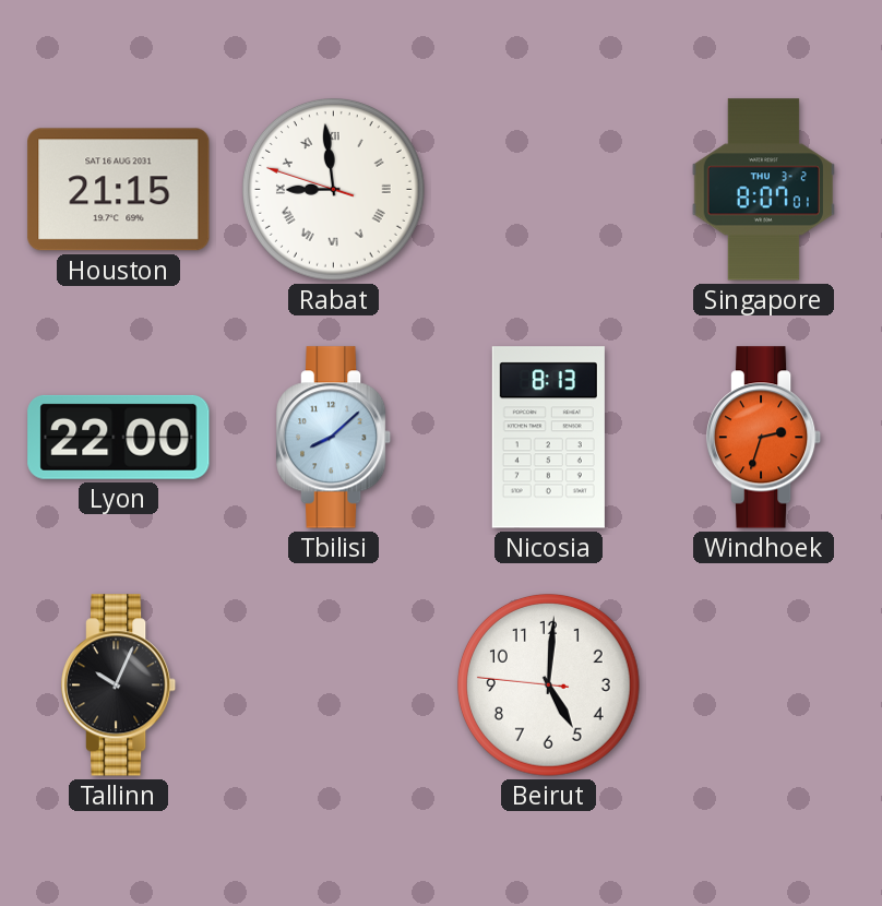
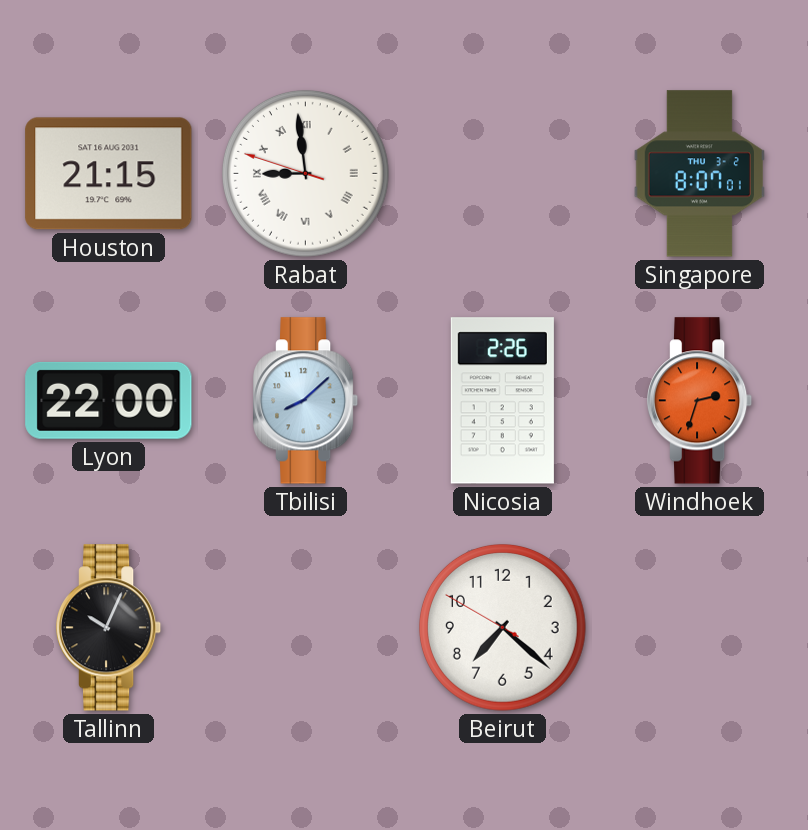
Nicosia: 8:13 -> 2:26
Beirut: 5:00 -> 7:21
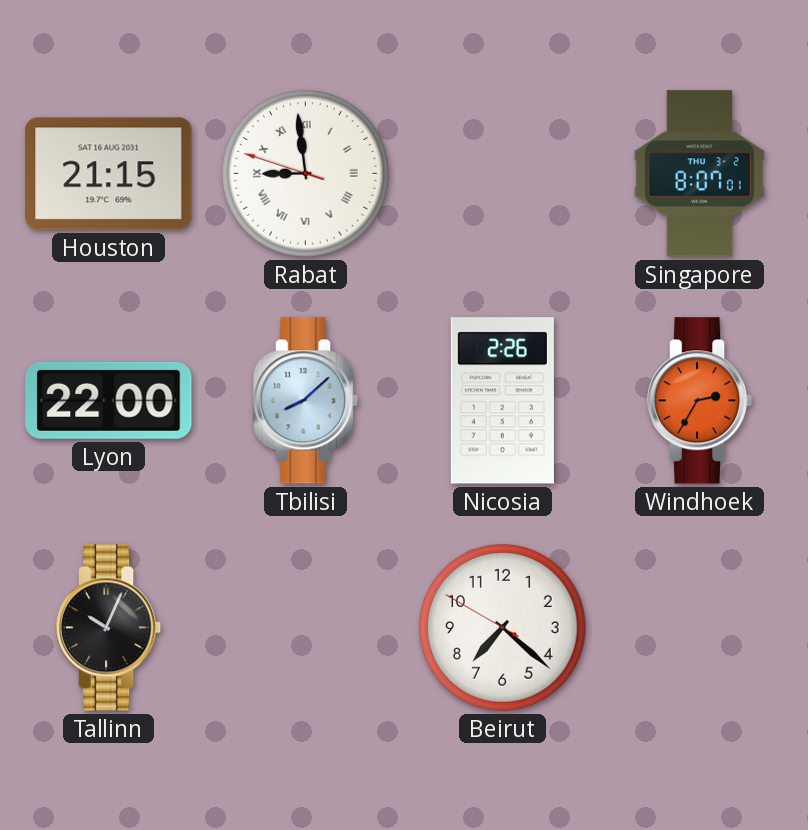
Windhoek: 2:33 -> 2:35
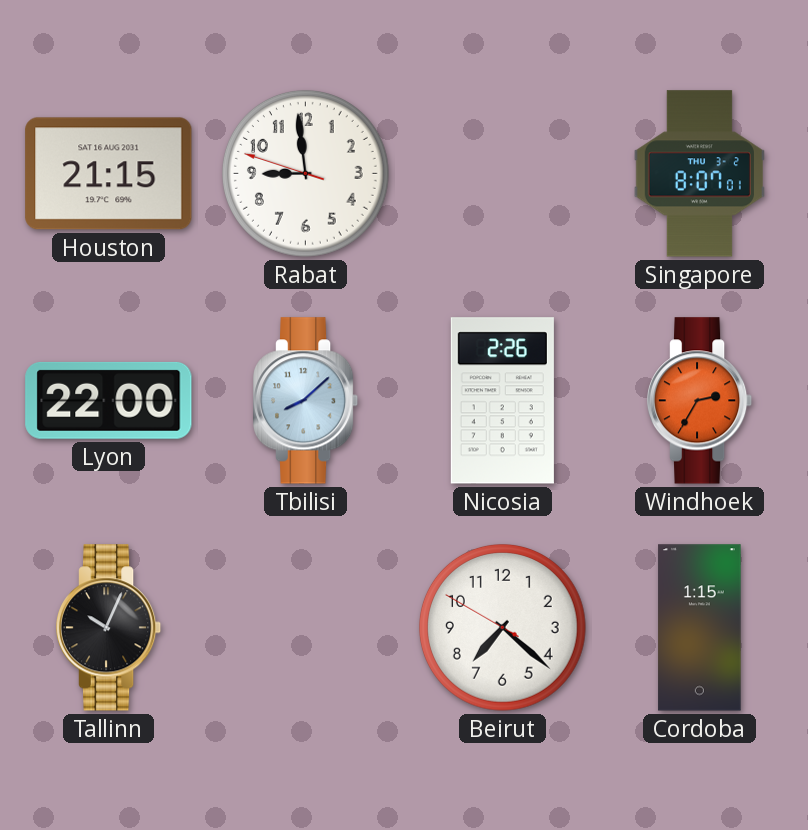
Rabat numerals: Roman -> Arabic
Cordoba: none -> 1:15
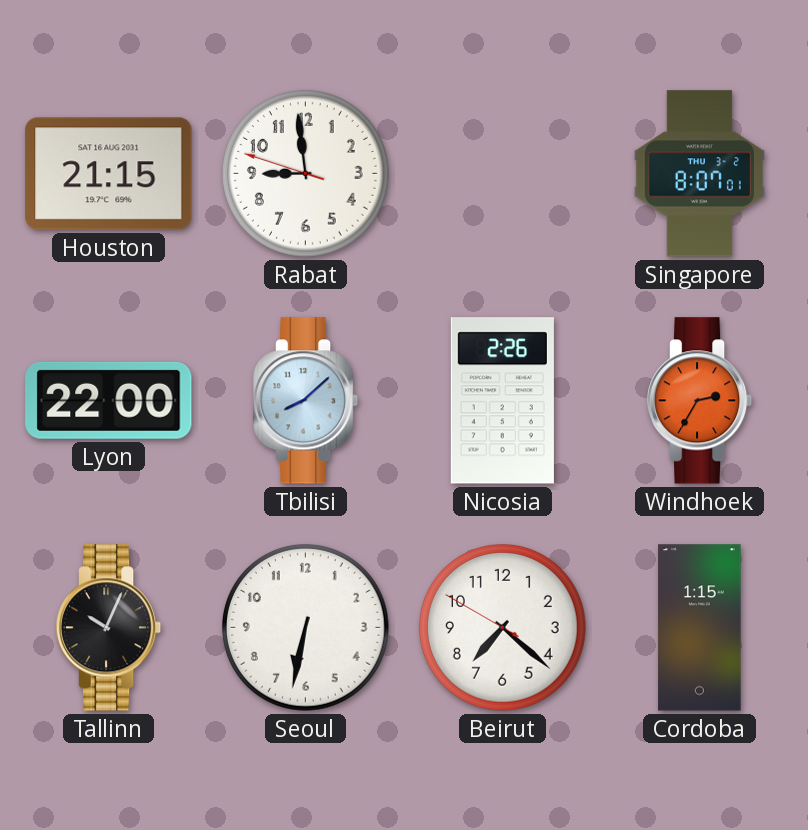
Seoul: none -> 6:32
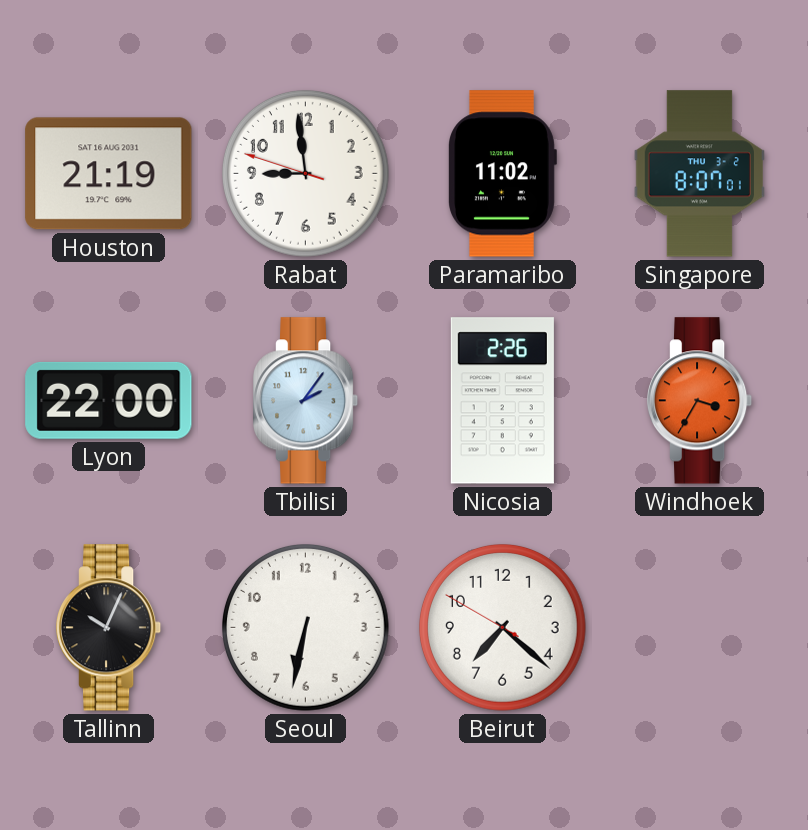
Houston: 21:15 -> 21:19
Paramaribo: none -> 11:02
Tbilisi: 8:08 -> 2:06
Windhoek: 2:35 -> 3:35
Cordoba: 1:15 -> none
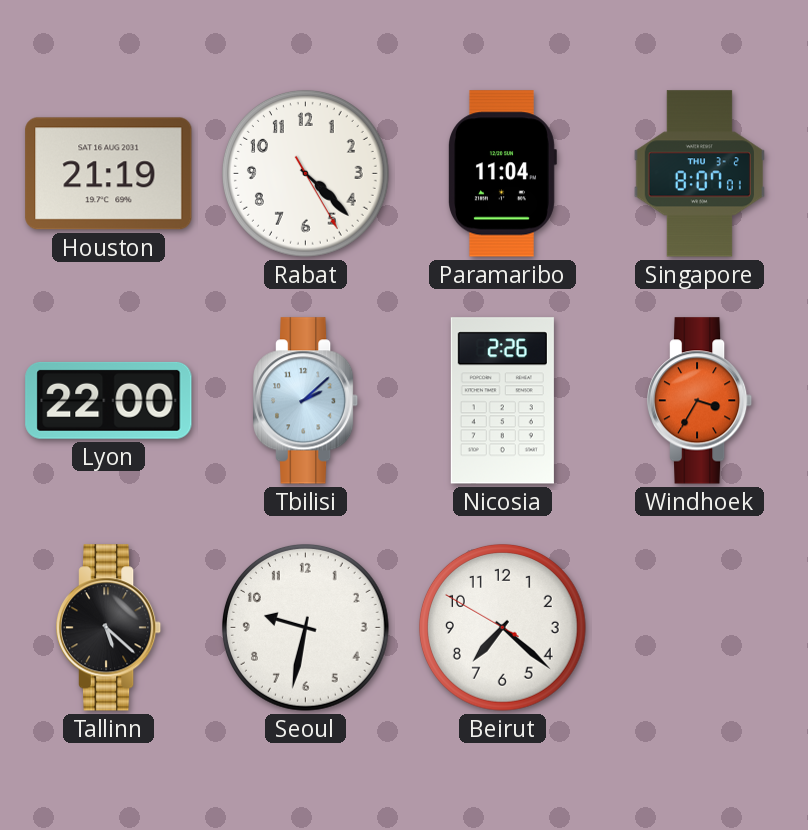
Rabat: 8:58 -> 4:22
Paramaribo: 11:02 -> 11:04
Tbilisi: 2:06 -> 2:08
Tallinn: 10:04 -> 5:22
Seoul: 6:32 -> 9:32
